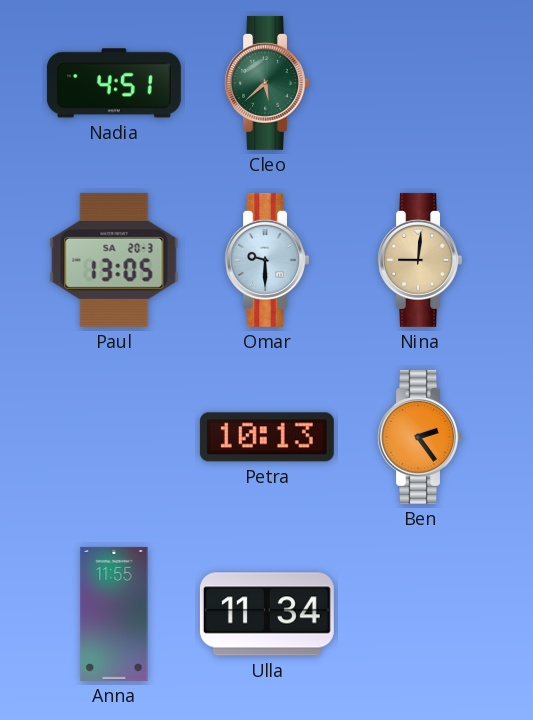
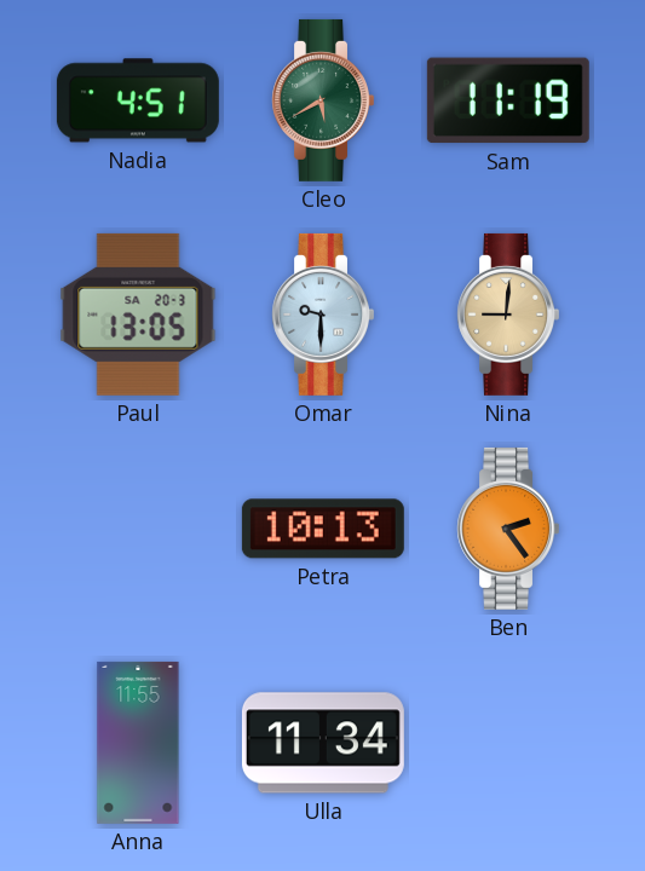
Cleo: 5:38 -> 5:40
Sam: none -> 11:19
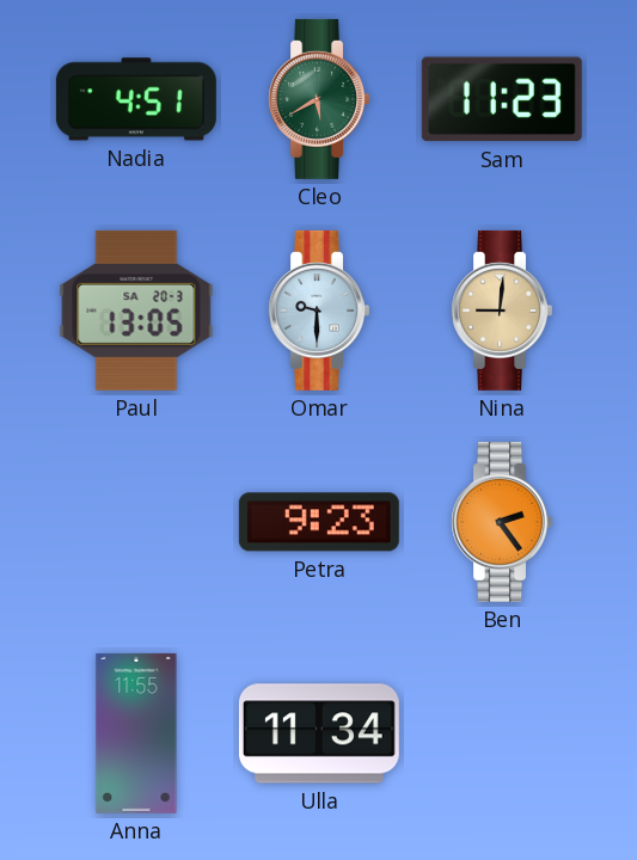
Sam: 11:19 -> 11:23
Petra: 10:13 -> 9:23
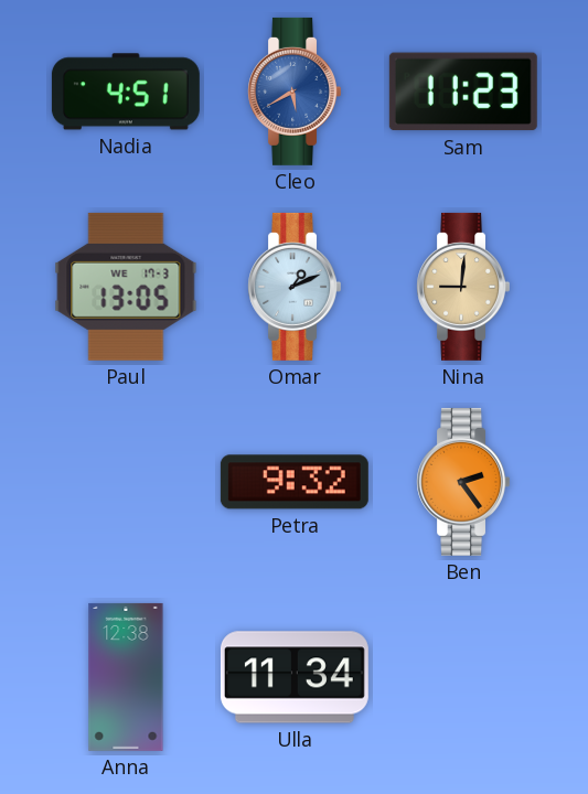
Cleo dial: green -> blue
Paul date: SA 20-3 -> WE 17-3
Omar: 9:30 -> 1:11
Petra: 9:23 -> 9:32
Anna: 11:55 -> 12:38
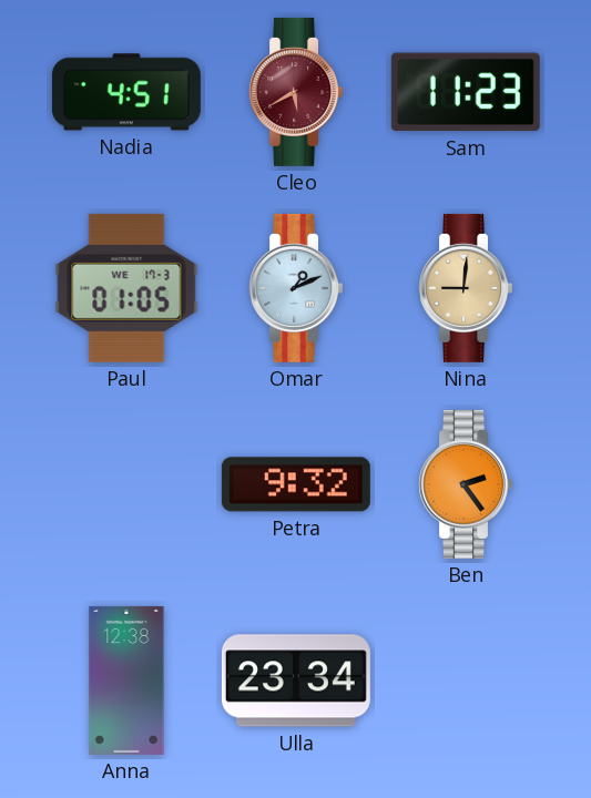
Cleo dial: blue -> burgundy
Paul: 13:05 -> 01:05
Ulla: 11:34 -> 23:34
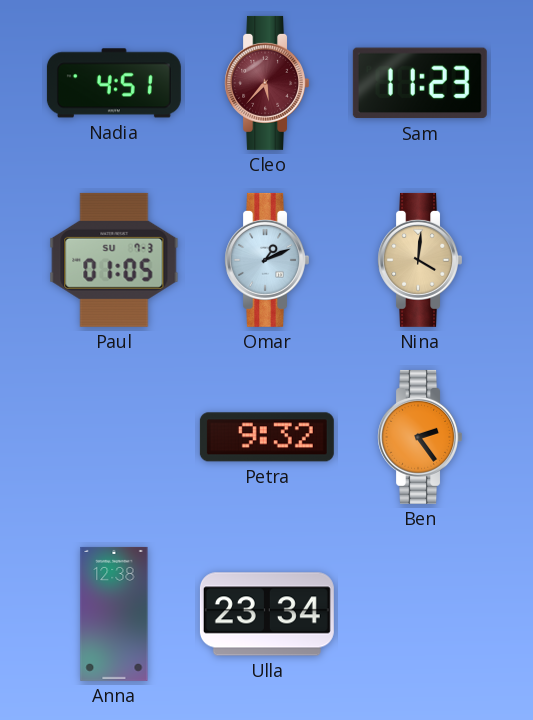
Cleo: 5:40 -> 5:37
Paul date: WE 17-3 -> SU 7-3
Nina: 9:01 -> 4:01
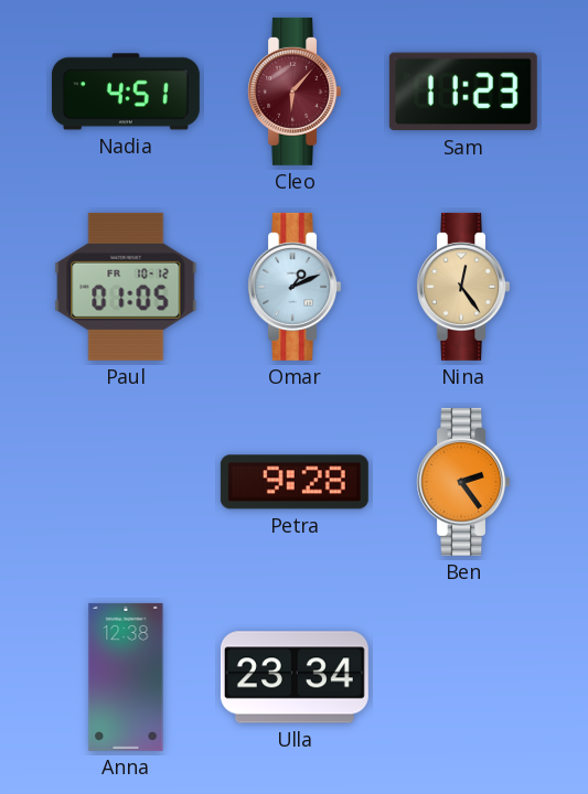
Cleo: 5:37 -> 6:07
Paul date: SU 7-3 -> FR 10-12
Nina: 4:01 -> 12:24
Petra: 9:32 -> 9:28
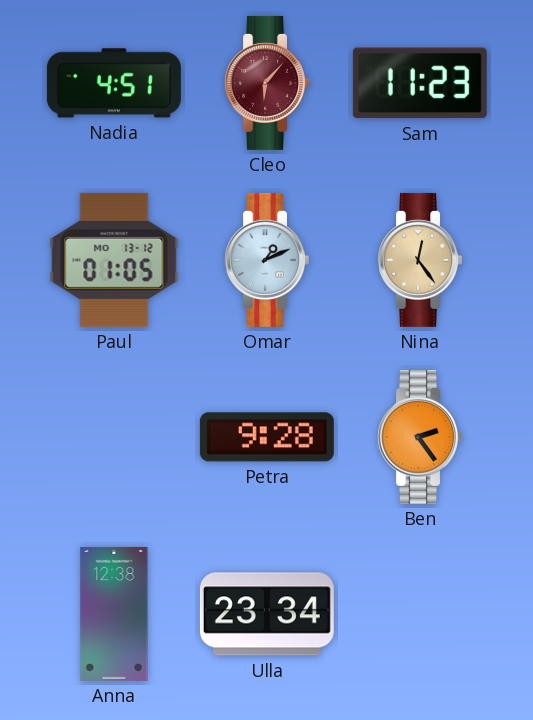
Paul date: FR 10-12 -> MO 13-12
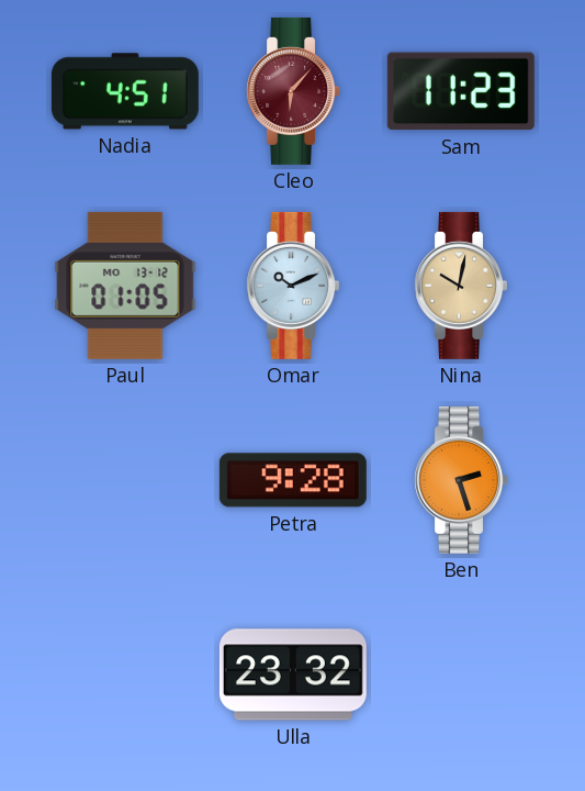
Omar: 1:11 -> 10:11
Nina: 12:24 -> 10:02
Ben: 2:24 -> 2:27
Anna: 12:38 -> none
Ulla: 23:34 -> 23:32
